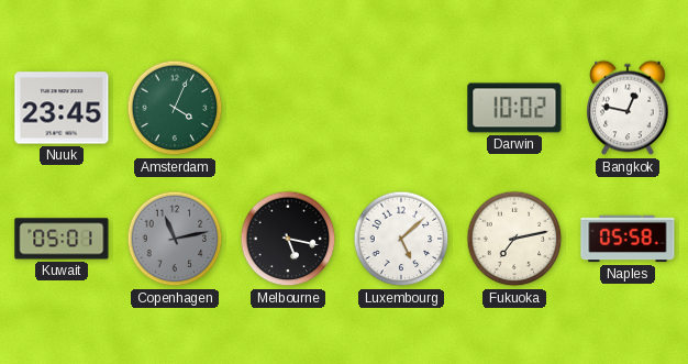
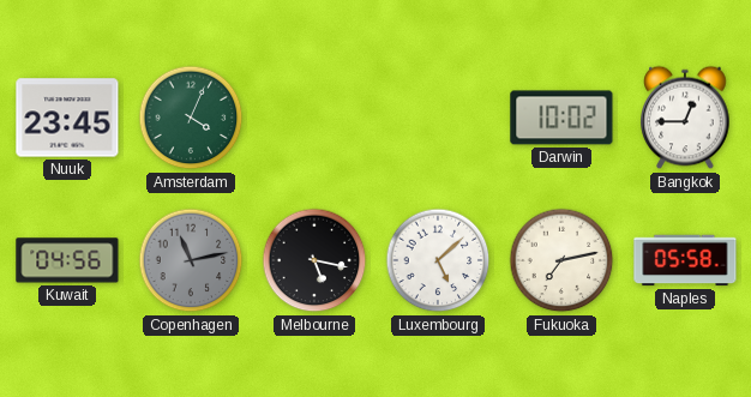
Bangkok: 12:47 -> 12:45
Kuwait: 05:01 -> 04:56
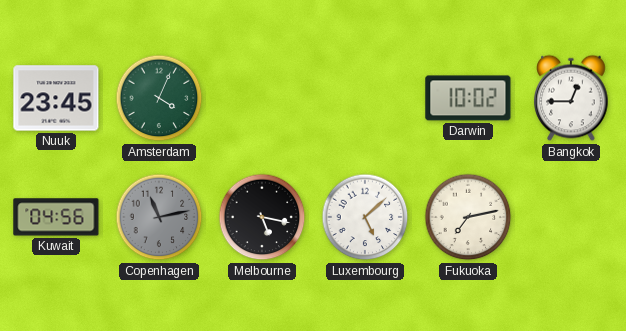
Naples: 05:58 -> none
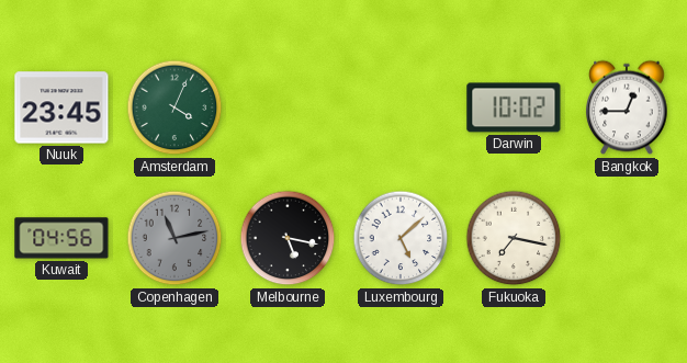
Fukuoka: 7:13 -> 7:17
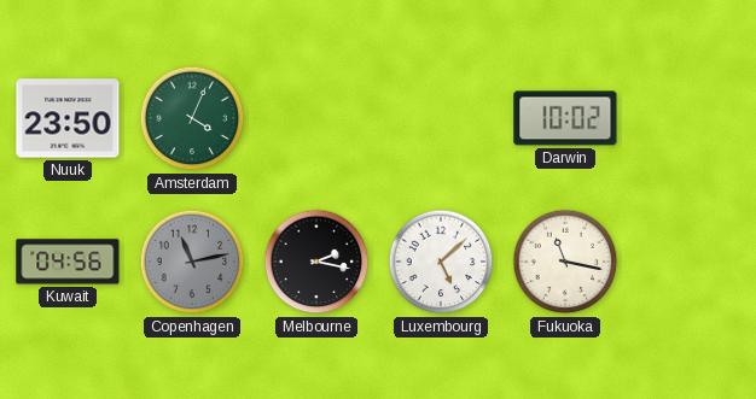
Nuuk: 23:45 -> 23:50
Bangkok: 12:45 -> none
Melbourne: 5:17 -> 2:17
Fukuoka: 7:17 -> 11:17
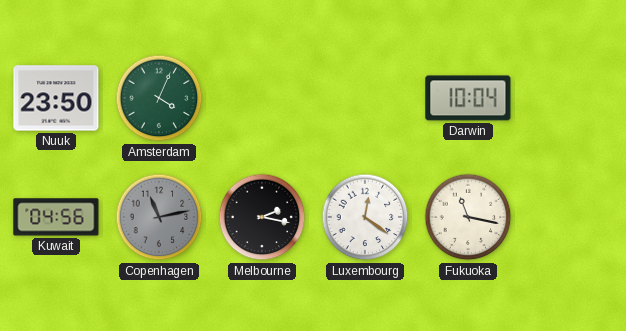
Darwin: 10:02 -> 10:04
Luxembourg: 5:08 -> 12:21
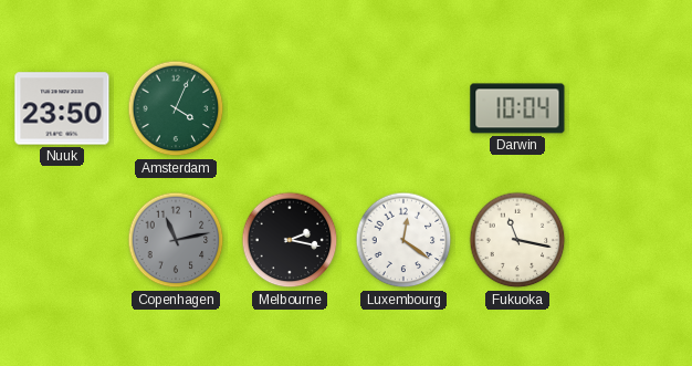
Kuwait: 04:56 -> none
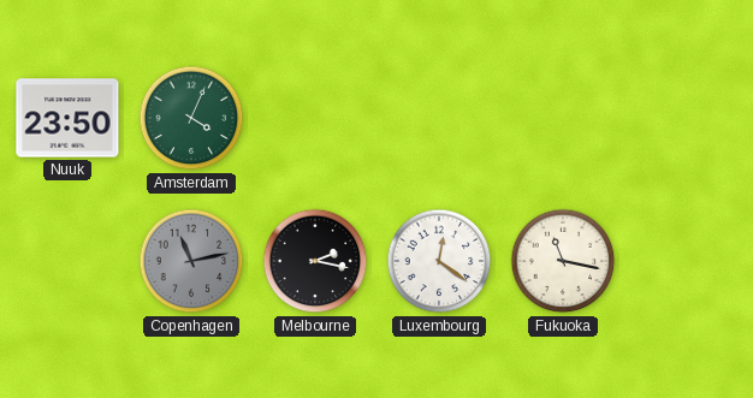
Darwin: 10:04 -> none
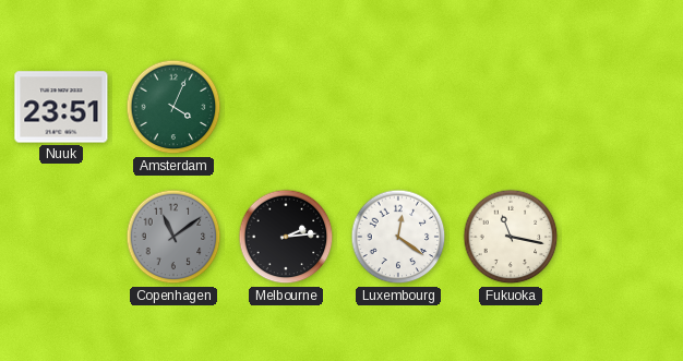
Nuuk: 23:50 -> 23:51
Copenhagen: 11:13 -> 11:09
Melbourne: 2:17 -> 2:14
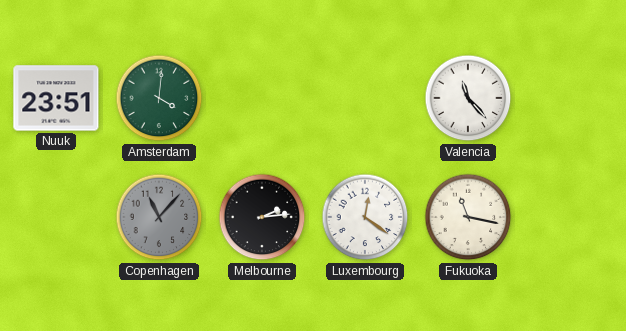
Amsterdam: 4:04 -> 4:01
Valencia: none -> 11:23
Copenhagen: 11:09 -> 11:07
